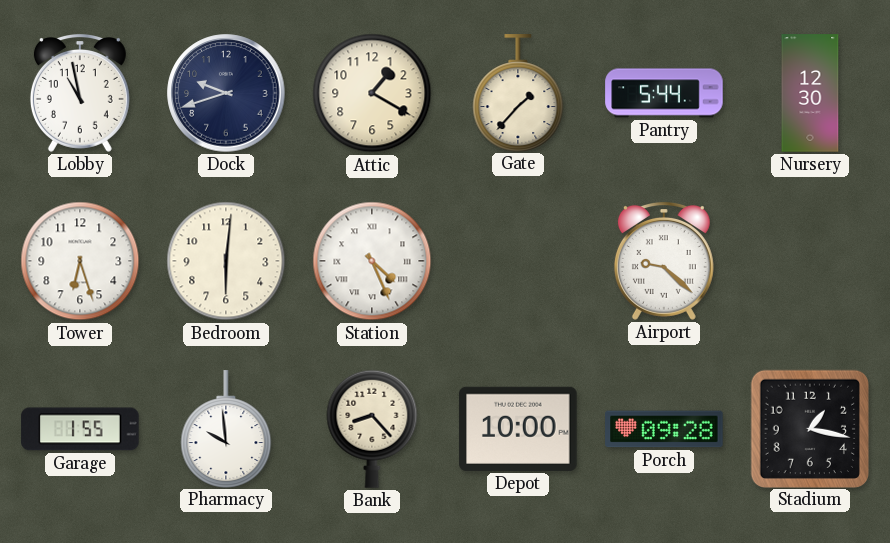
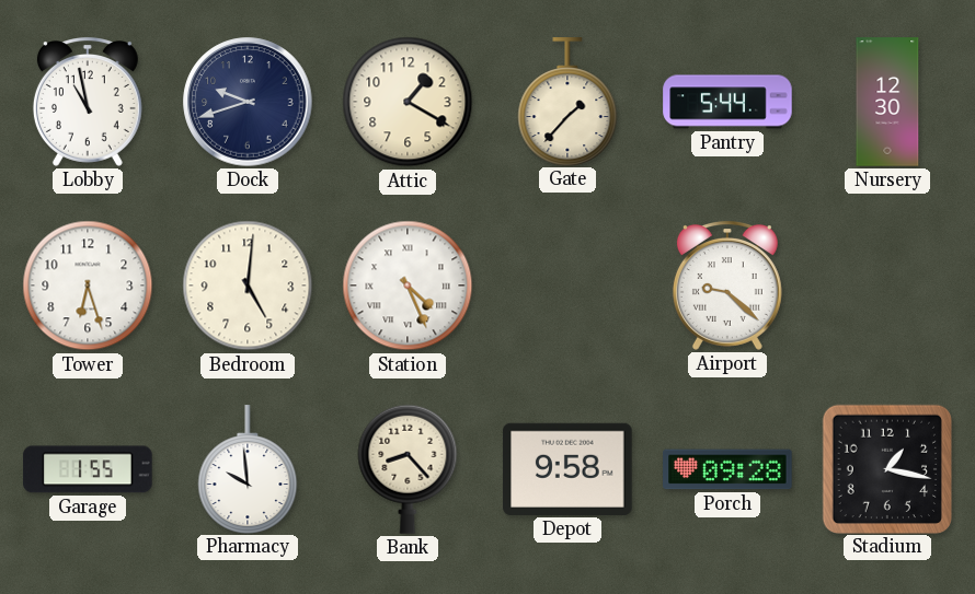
Bedroom: 6:01 -> 5:01
Depot: 10:00 -> 9:58
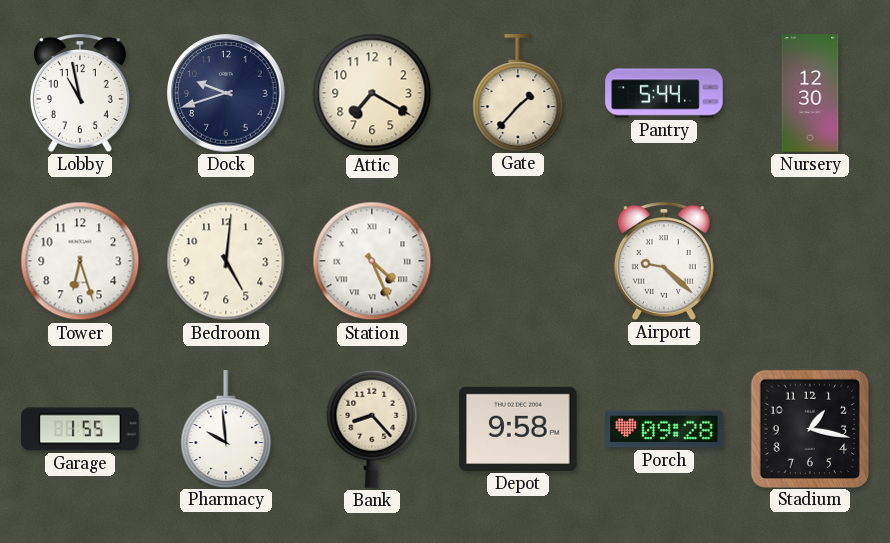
Attic: 1:20 -> 7:20
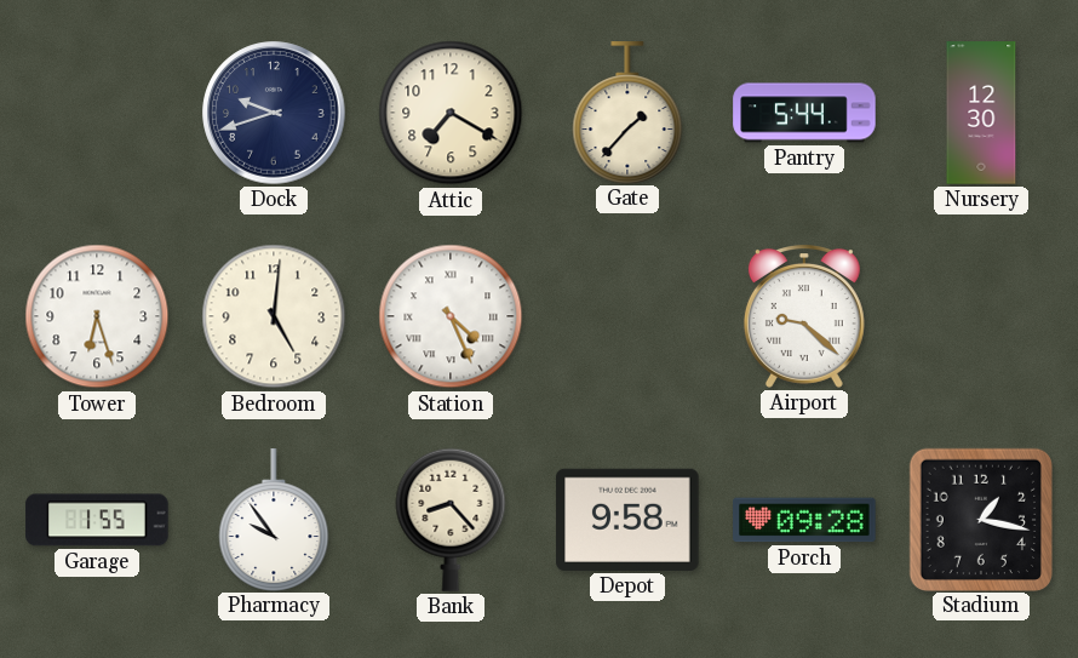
Lobby: 10:58 -> none
Pharmacy: 9:59 -> 9:54
